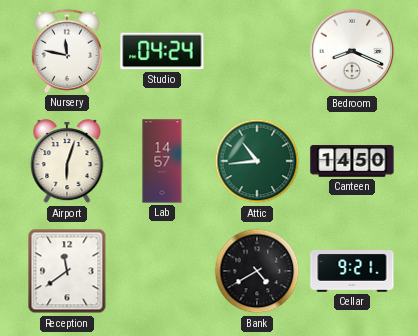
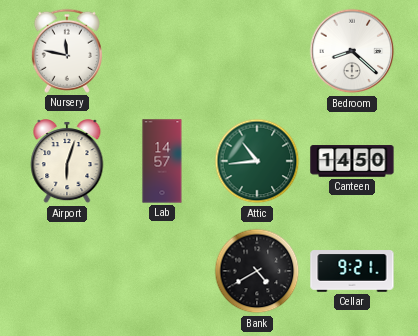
Studio: 04:24 -> none
Bedroom: 8:19 -> 8:22
Reception: 11:39 -> none
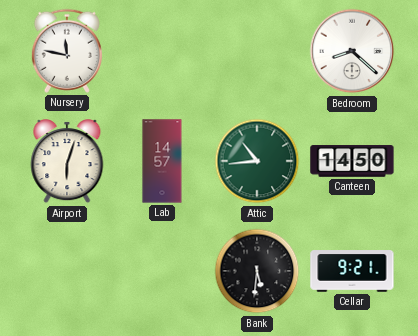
Bank: 4:40 -> 5:31
